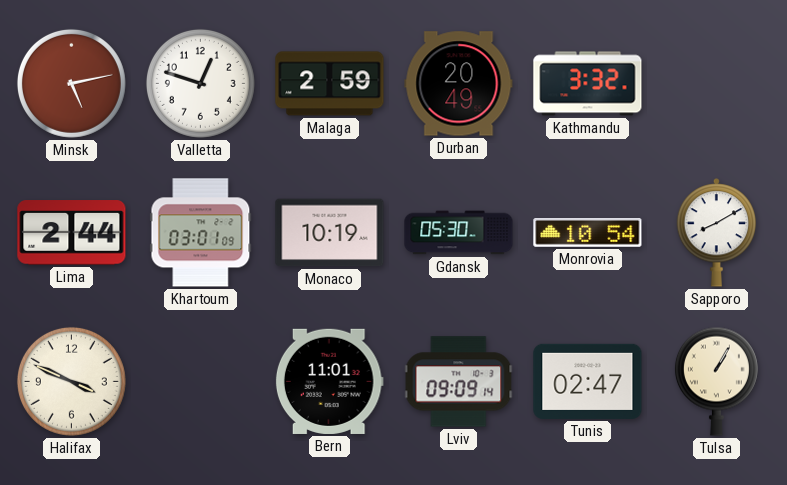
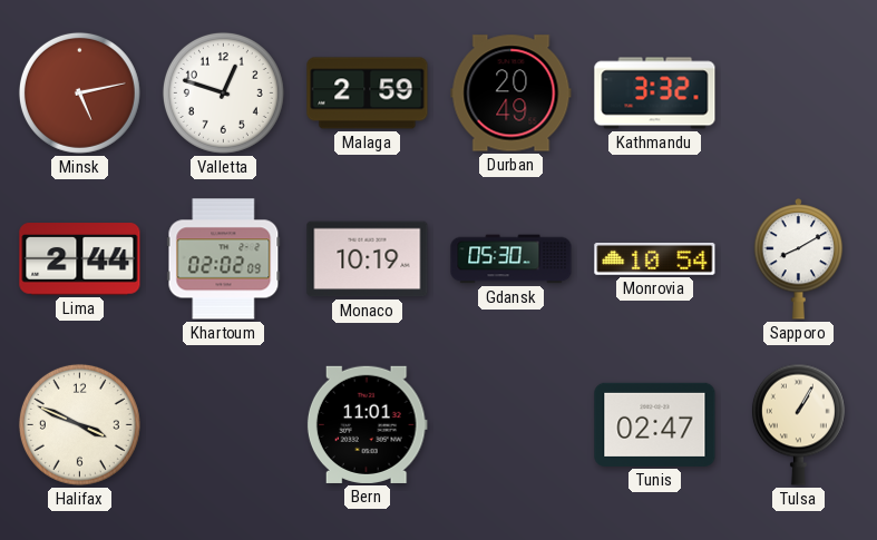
Khartoum: 03:01 -> 02:02
Lviv: 09:09 -> none
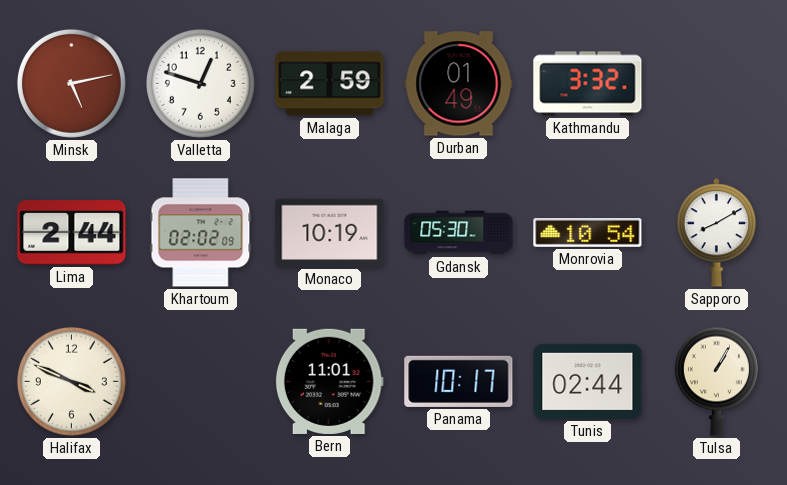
Durban: 20:49 -> 01:49
Panama: none -> 10:17
Tunis: 02:47 -> 02:44
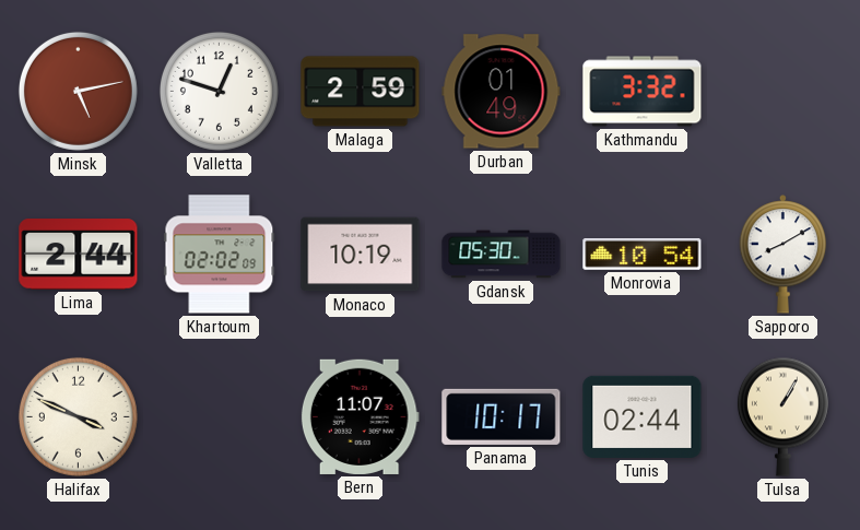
Bern: 11:01 -> 11:07
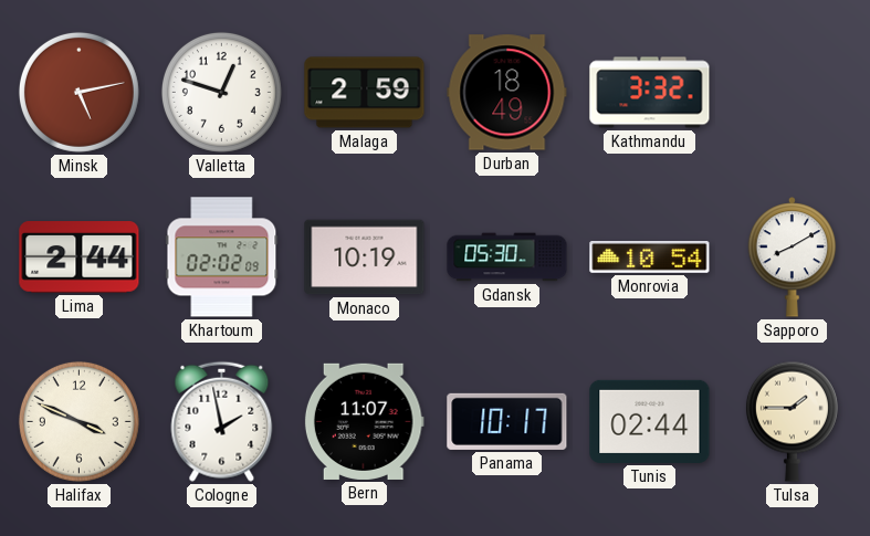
Durban: 01:49 -> 18:49
Cologne: none -> 1:58
Tulsa: 1:05 -> 1:45
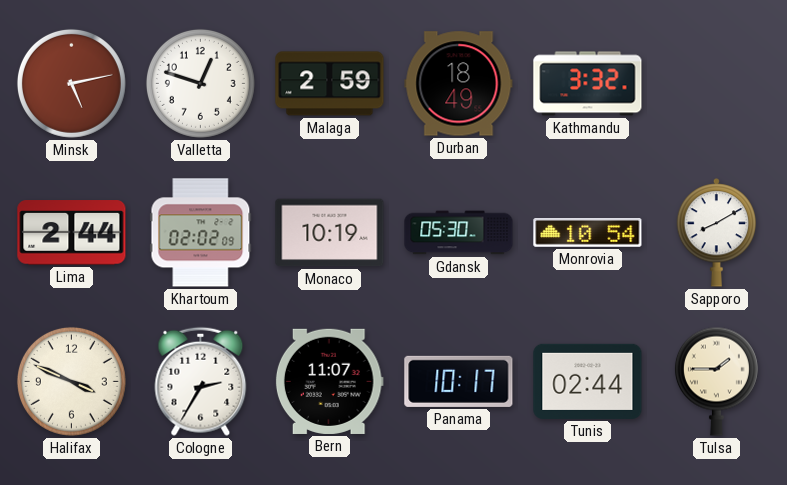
Cologne: 1:58 -> 2:35
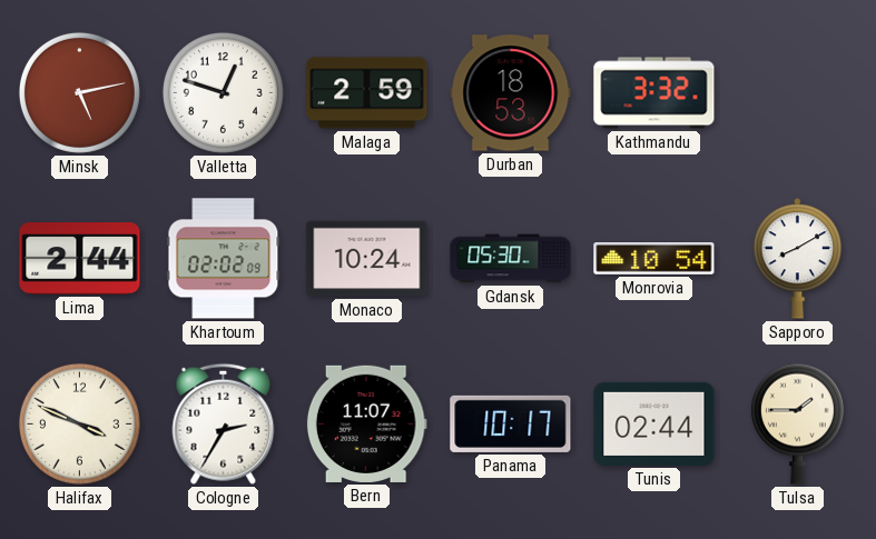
Durban: 18:49 -> 18:53
Monaco: 10:19 -> 10:24
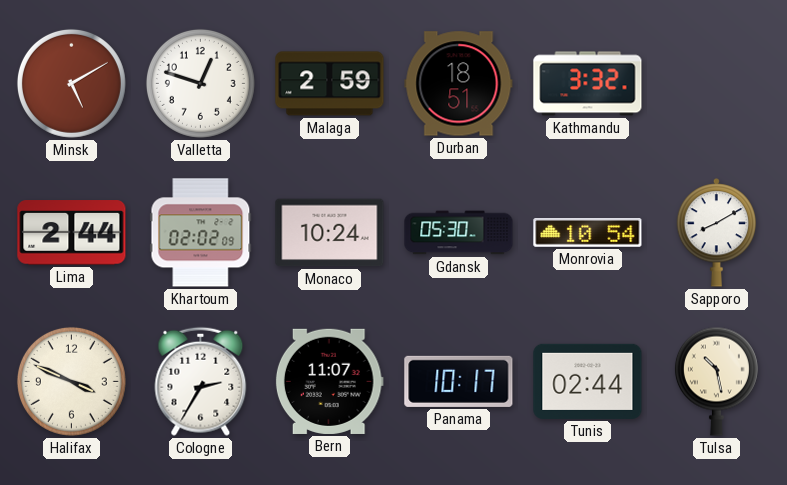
Minsk: 5:13 -> 5:10
Durban: 18:53 -> 18:51
Tulsa: 1:45 -> 10:28
